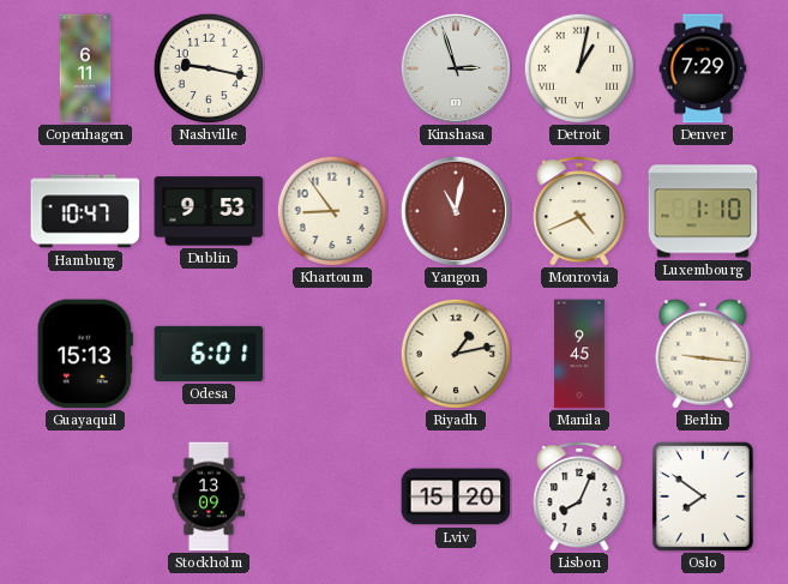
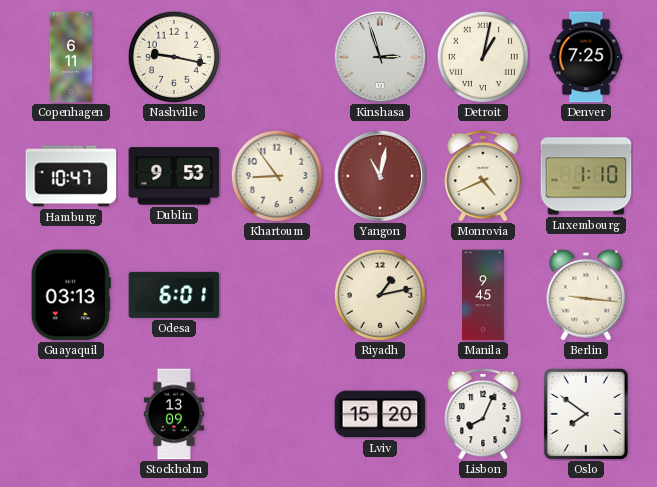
Denver: 7:29 -> 7:25
Guayaquil: 15:13 -> 03:13
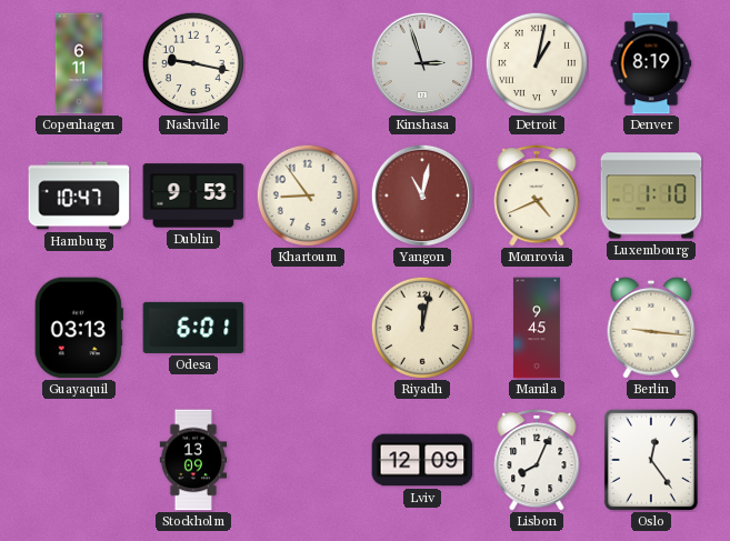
Denver: 7:25 -> 8:19
Riyadh: 1:13 -> 12:02
Lviv: 15:20 -> 12:09
Oslo: 7:51 -> 12:24
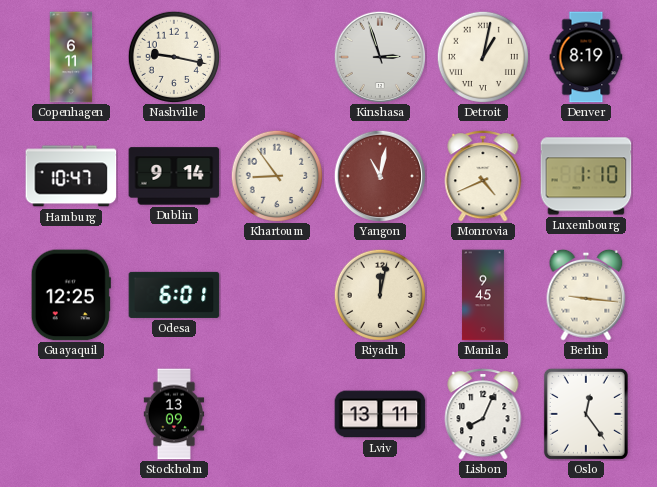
Dublin: 9:53 -> 9:14
Guayaquil: 03:13 -> 12:25
Lviv: 12:09 -> 13:11
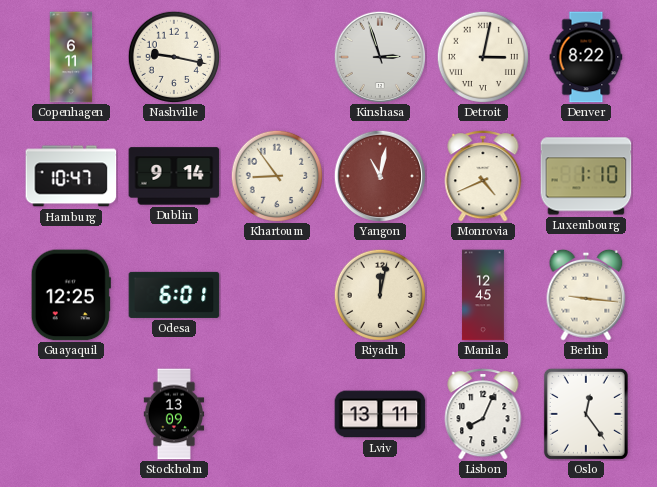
Detroit: 1:02 -> 3:02
Denver: 8:19 -> 8:22
Manila: 9:45 -> 12:45
